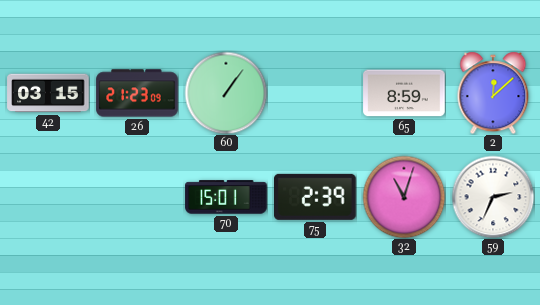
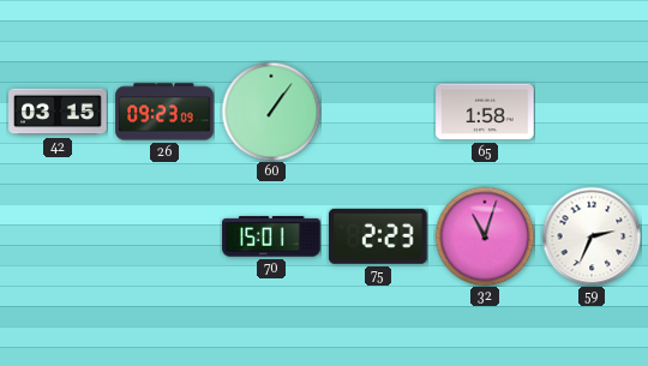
26: 21:23 -> 09:23
65: 8:59 -> 1:58
2: 12:08 -> none
75: 2:39 -> 2:23
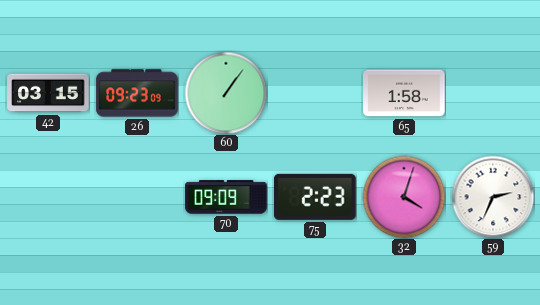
70: 15:01 -> 09:09
32: 11:03 -> 4:03
